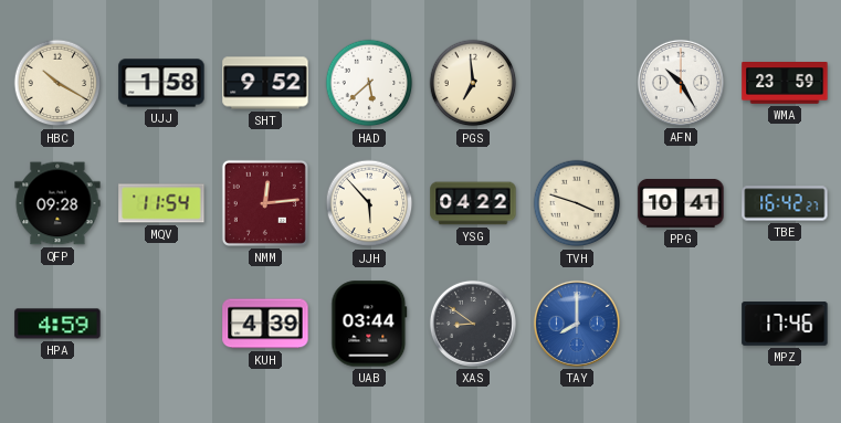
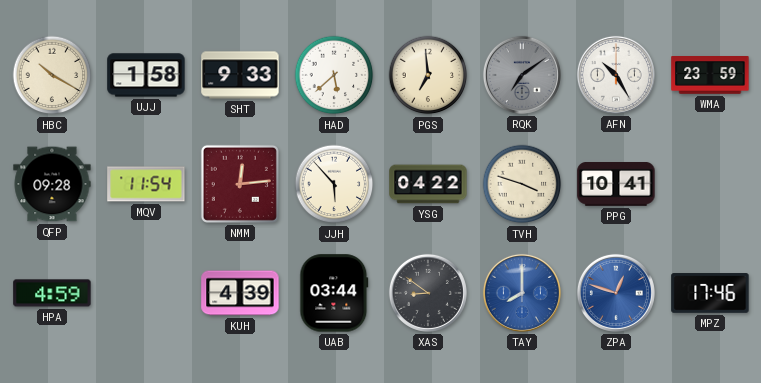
SHT: 9:52 -> 9:33
RQK: none -> 7:09
TBE: 16:42 -> none
ZPA: none -> 12:48
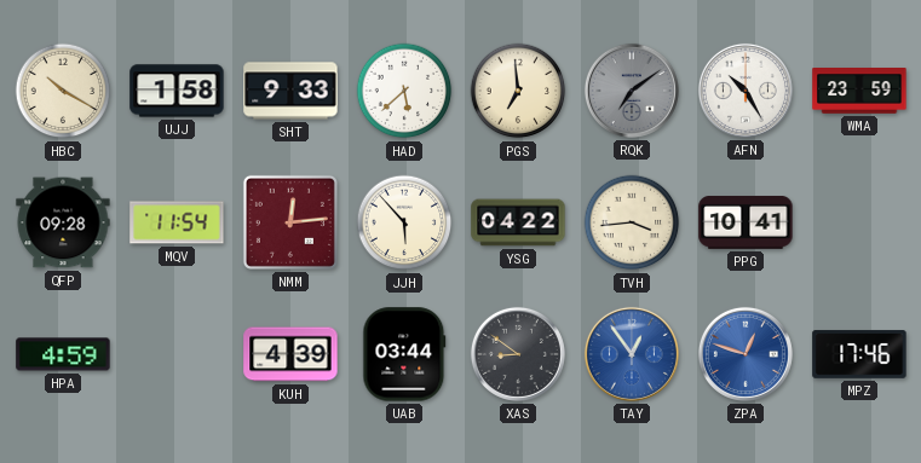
TVH: 3:48 -> 3:44
TAY: 8:00 -> 12:54
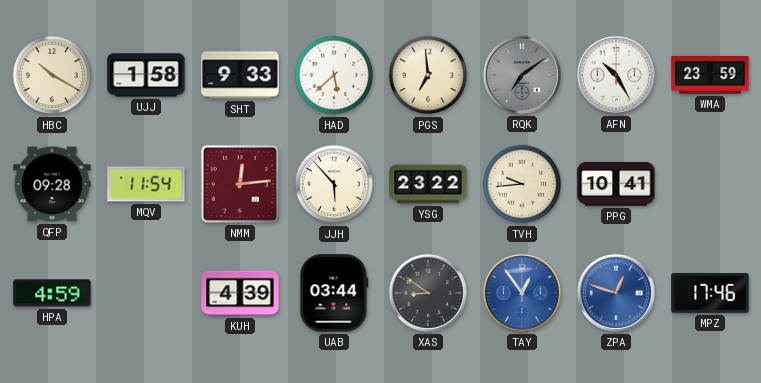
YSG: 04:22 -> 23:22
TVH: 3:44 -> 9:44
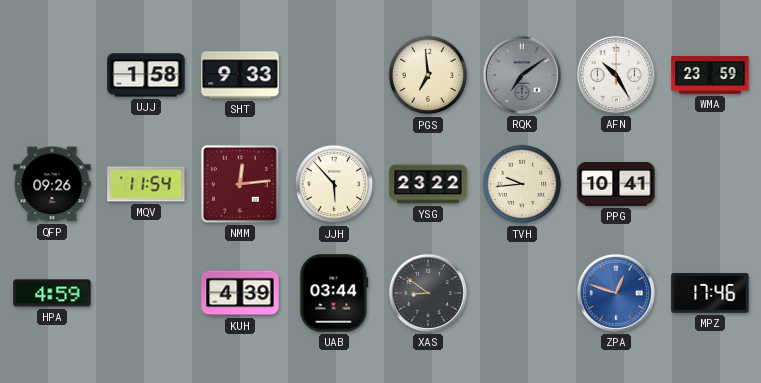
HBC: 10:20 -> none
HAD: 5:38 -> none
QFP: 09:28 -> 09:26
TAY: 12:54 -> none
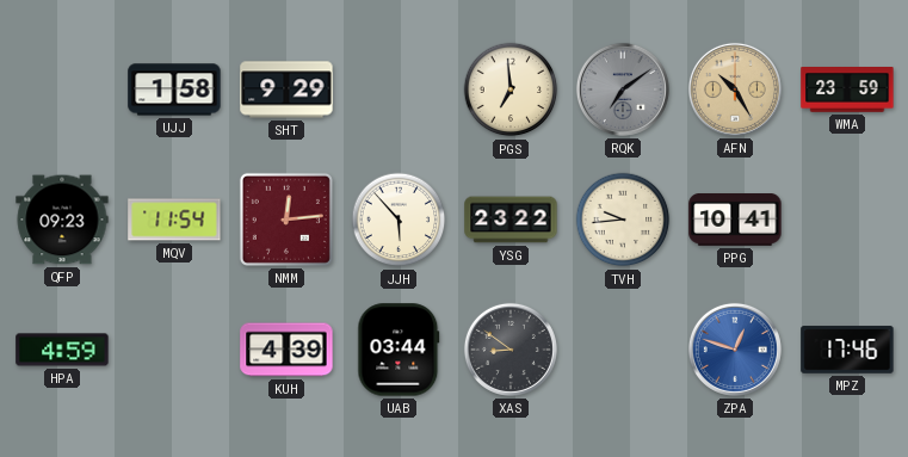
SHT: 9:33 -> 9:29
AFN dial: white -> champagne
QFP: 09:26 -> 09:23
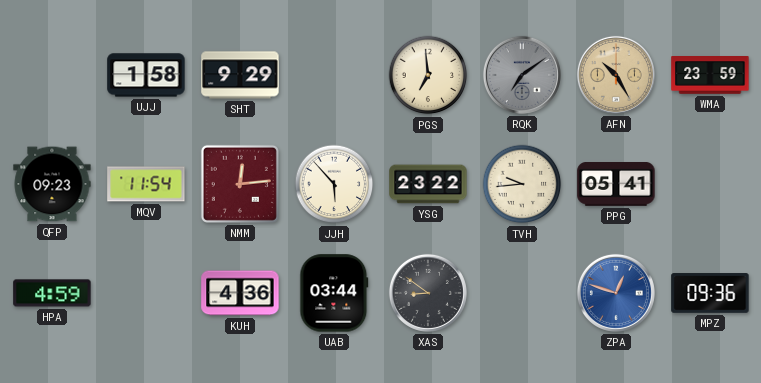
PPG: 10:41 -> 05:41
KUH: 4:39 -> 4:36
MPZ: 17:46 -> 09:36
